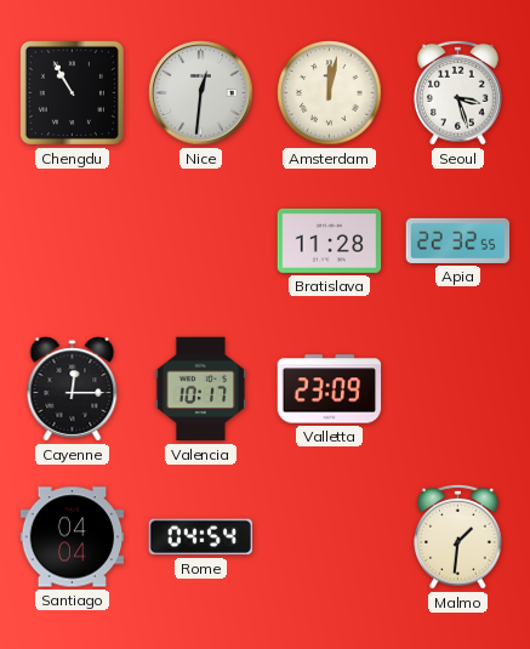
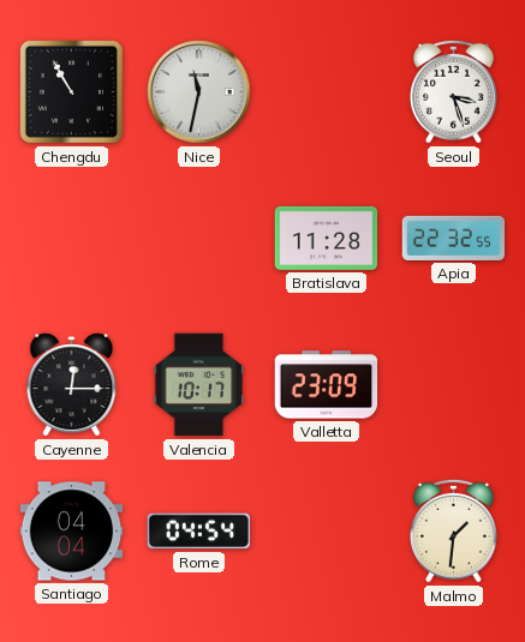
Nice: 12:31 -> 11:32
Amsterdam: 12:02 -> none
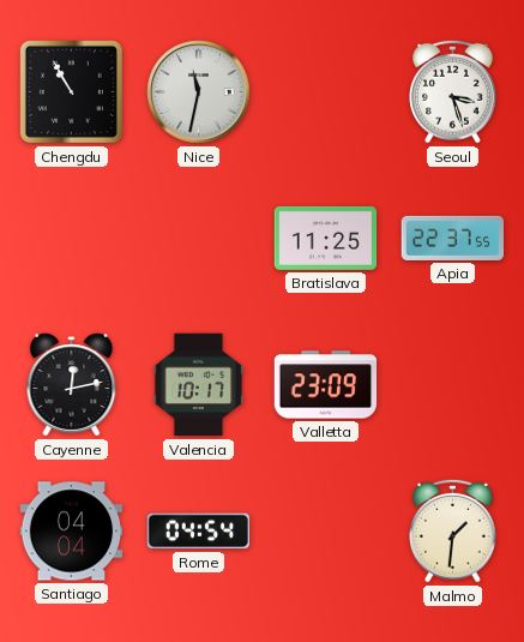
Bratislava: 11:28 -> 11:25
Apia: 22:32 -> 22:37
Cayenne: 12:15 -> 12:13
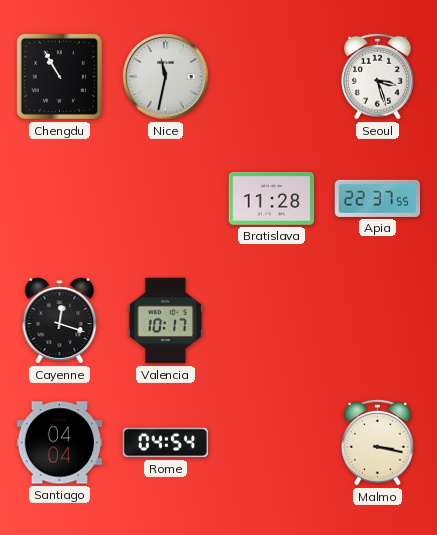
Bratislava: 11:25 -> 11:28
Cayenne: 12:13 -> 12:18
Valletta: 23:09 -> none
Malmo: 1:31 -> 3:17
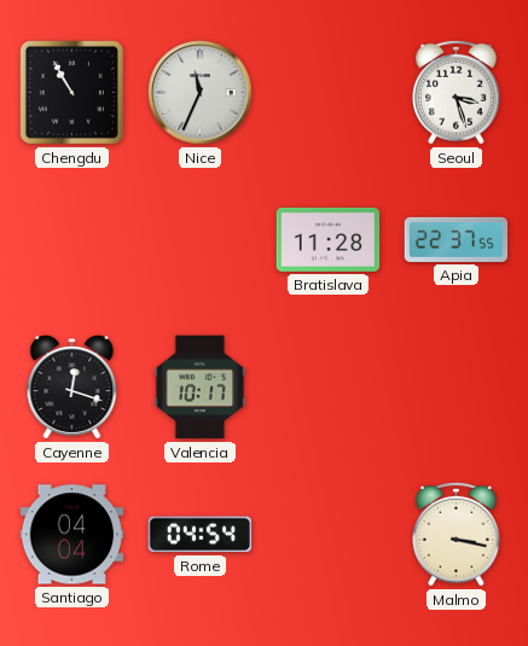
Nice: 11:32 -> 11:34
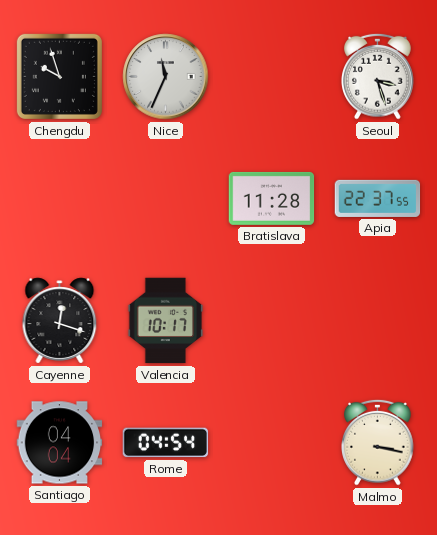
Chengdu: 10:55 -> 9:57
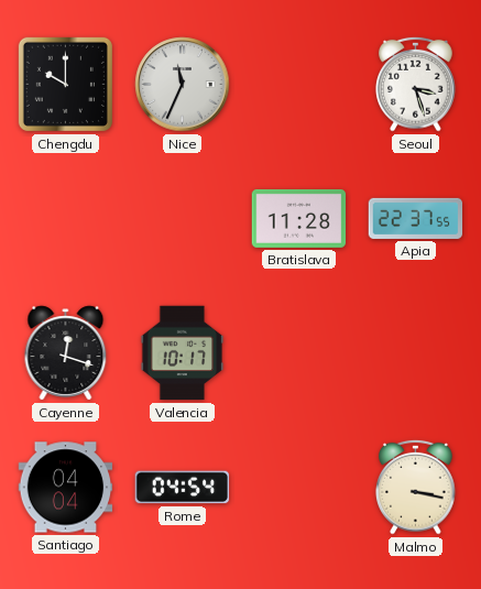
Chengdu: 9:57 -> 10:00
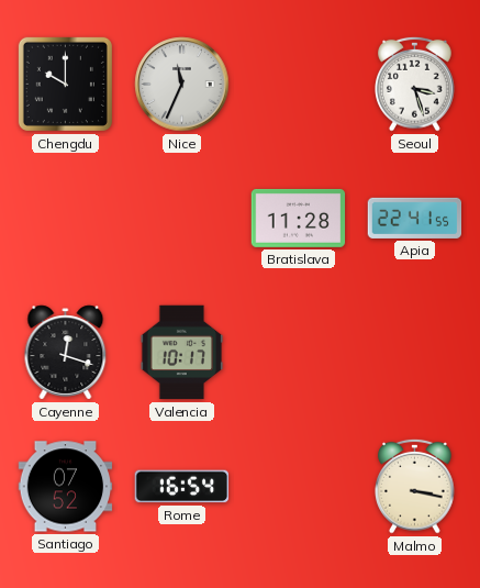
Apia: 22:37 -> 22:41
Santiago: 04:04 -> 07:52
Rome: 04:54 -> 16:54
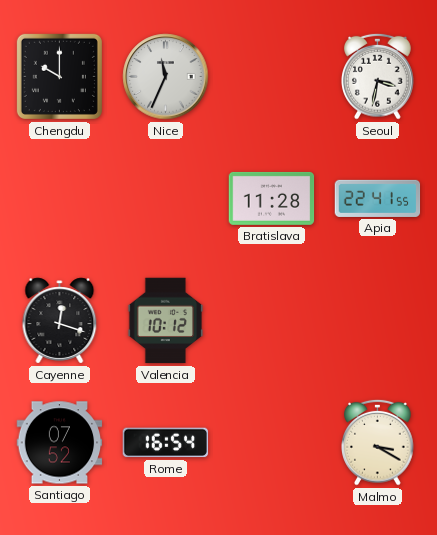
Seoul: 3:27 -> 3:32
Valencia: 10:17 -> 10:12
Malmo: 3:17 -> 3:20
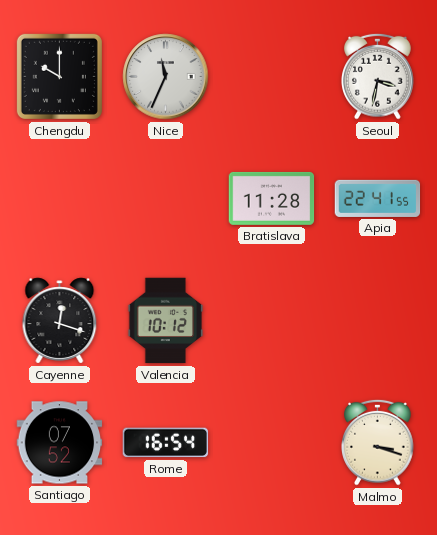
Malmo: 3:20 -> 3:18
